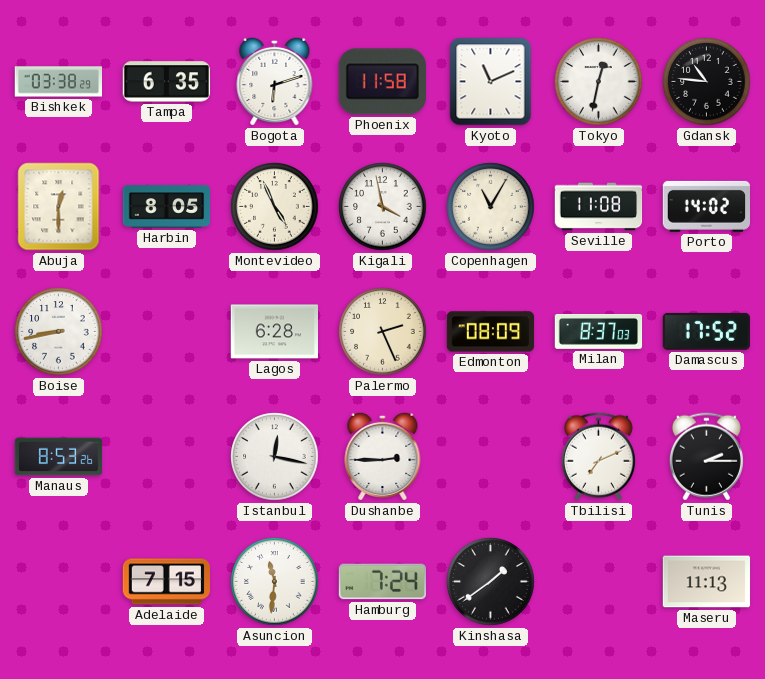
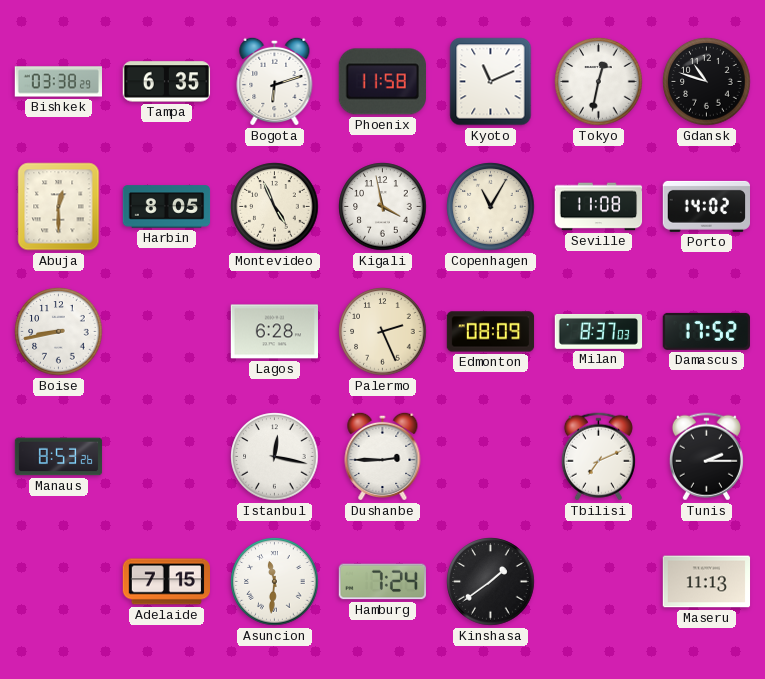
Gdansk: 10:46 -> 10:48
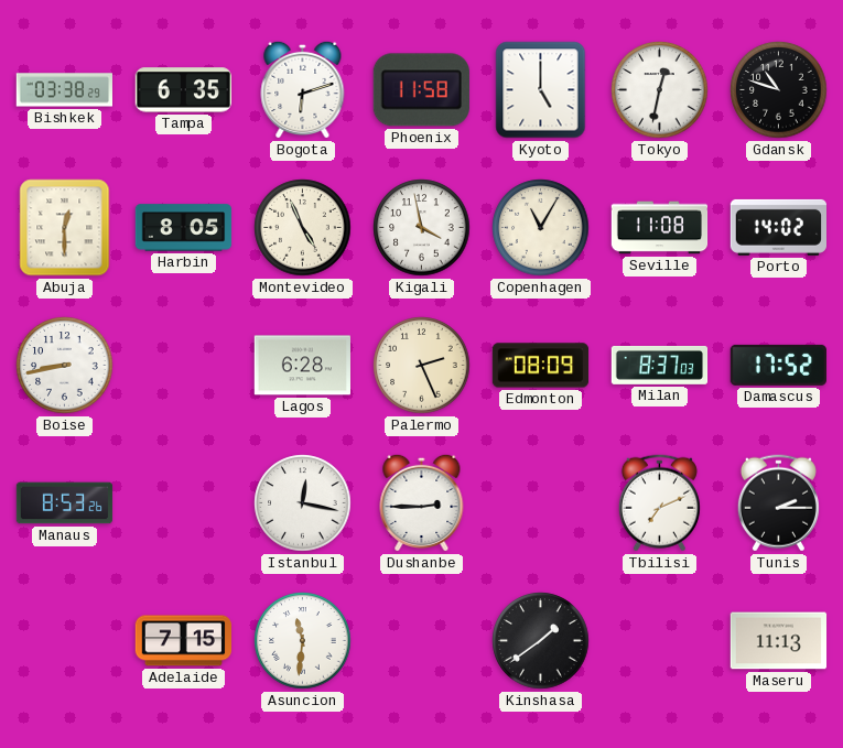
Kyoto: 11:11 -> 5:00
Hamburg: 7:24 -> none
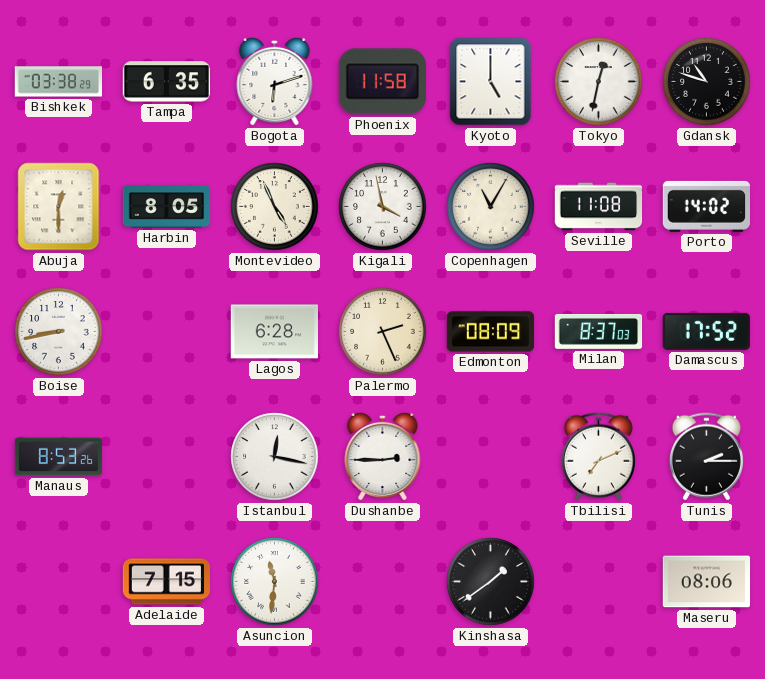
Maseru: 11:13 -> 08:06
